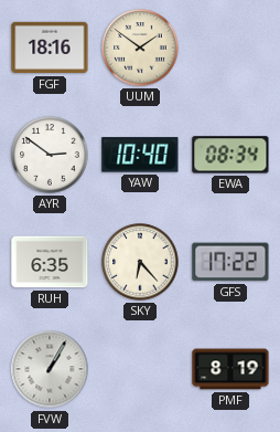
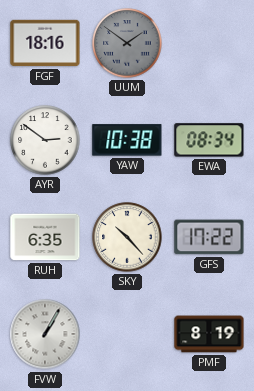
UUM dial: cream -> grey
YAW: 10:40 -> 10:38
SKY: 6:23 -> 10:23
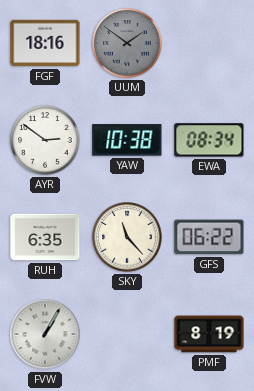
SKY: 10:23 -> 11:23
GFS: 17:22 -> 06:22
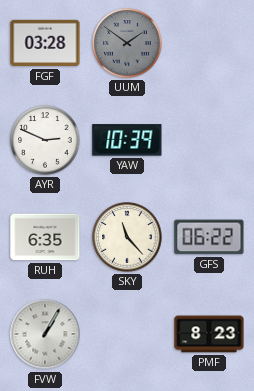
FGF: 18:16 -> 03:28
AYR: 2:51 -> 2:49
YAW: 10:38 -> 10:39
EWA: 08:34 -> none
PMF: 8:19 -> 8:23
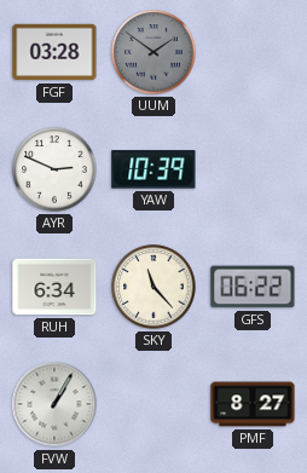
RUH: 6:35 -> 6:34
PMF: 8:23 -> 8:27
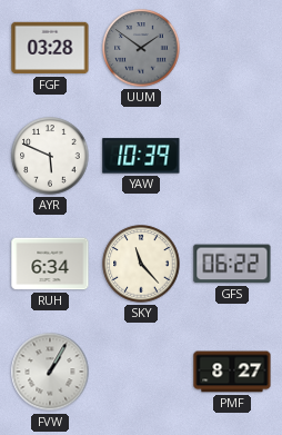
AYR: 2:49 -> 5:49
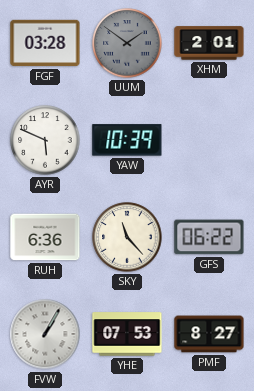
XHM: none -> 2:01
RUH: 6:34 -> 6:36
YHE: none -> 07:53
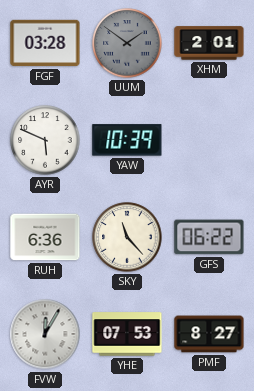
FVW: 1:05 -> 12:05
